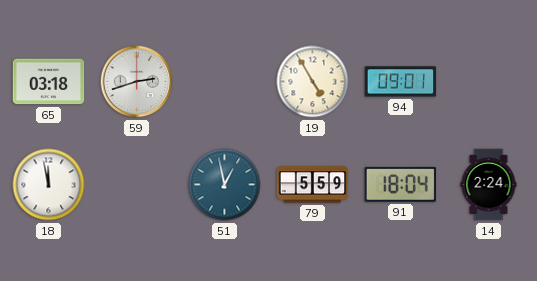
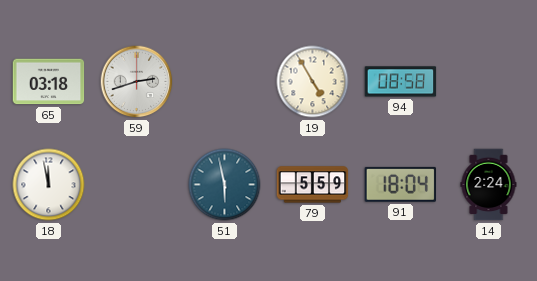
94: 09:01 -> 08:58
51: 12:58 -> 5:58
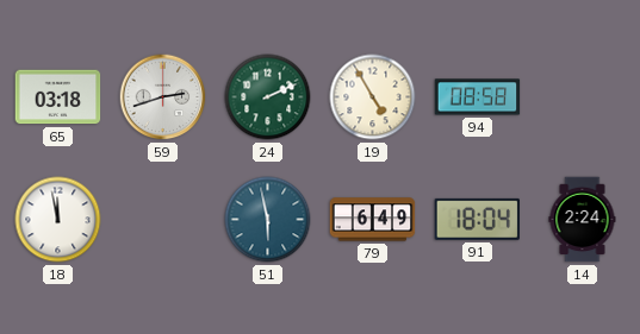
24: none -> 2:11
79: 5:59 -> 6:49
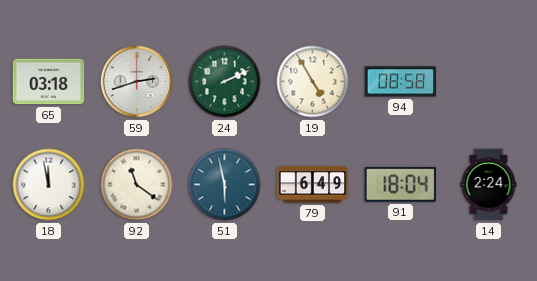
92: none -> 11:21
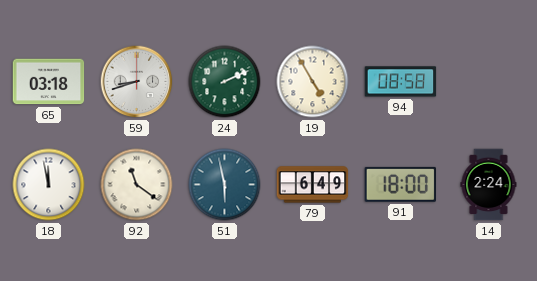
59: 2:42 -> 8:42
91: 18:04 -> 18:00
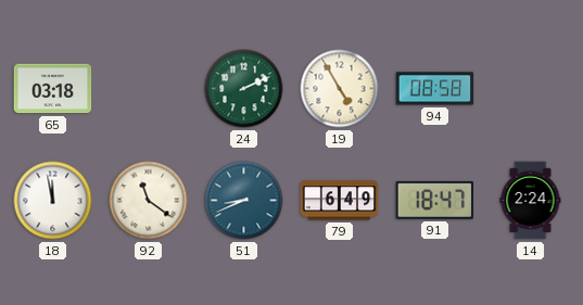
59: 8:42 -> none
51: 5:58 -> 8:41
91: 18:00 -> 18:47
